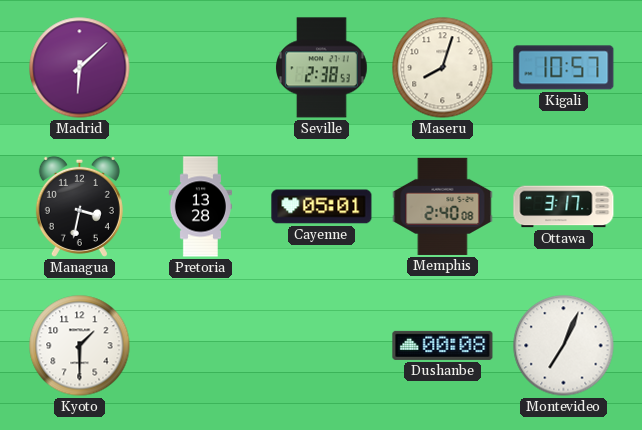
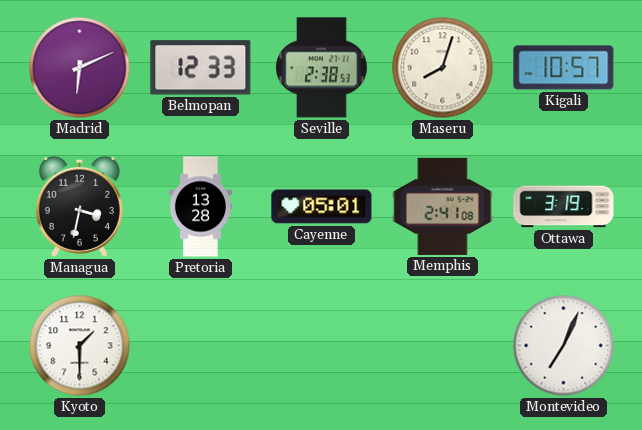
Madrid: 6:08 -> 6:11
Belmopan: none -> 12:33
Memphis: 2:40 -> 2:41
Ottawa: 3:17 -> 3:19
Dushanbe: 00:08 -> none
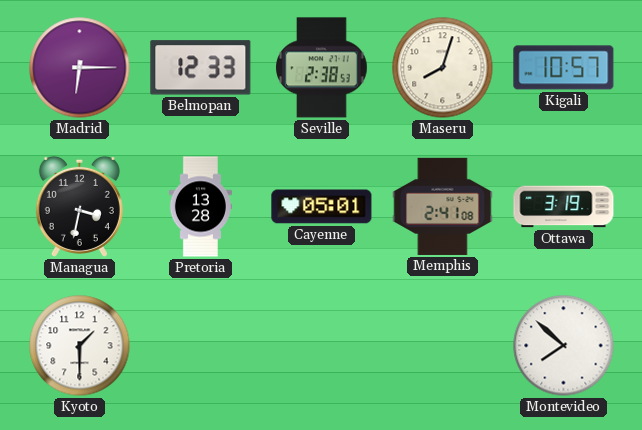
Madrid: 6:11 -> 6:15
Montevideo: 7:04 -> 7:52
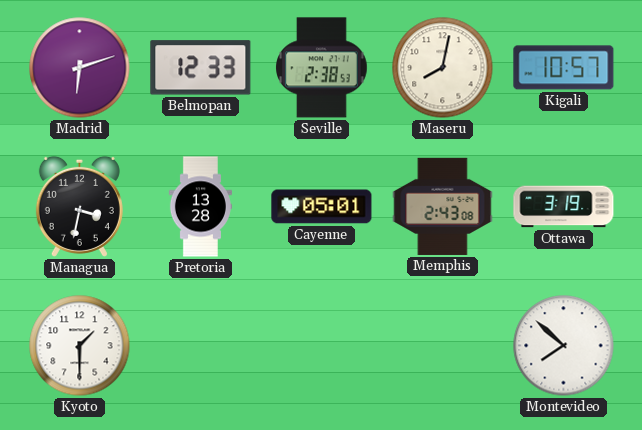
Madrid: 6:15 -> 6:12
Maseru: 8:03 -> 8:02
Memphis: 2:41 -> 2:43
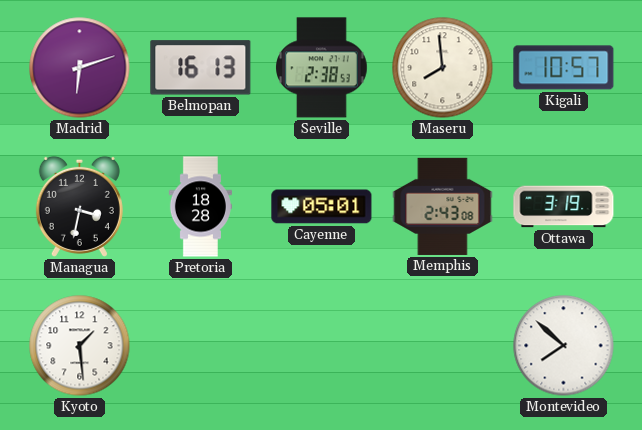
Belmopan: 12:33 -> 16:13
Maseru: 8:02 -> 7:59
Pretoria: 13:28 -> 18:28
Kyoto: 1:30 -> 1:29
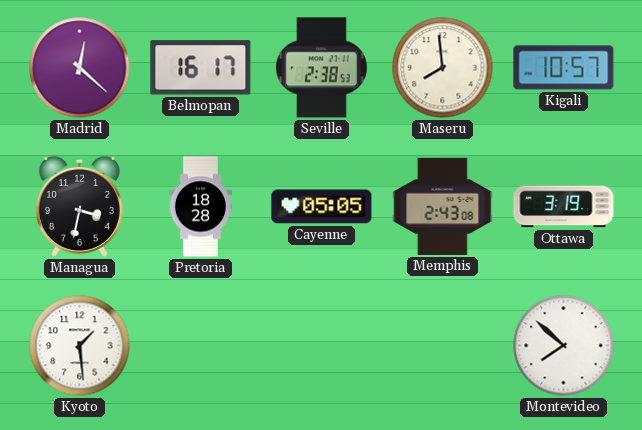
Madrid: 6:12 -> 12:22
Belmopan: 16:13 -> 16:17
Cayenne: 05:01 -> 05:05
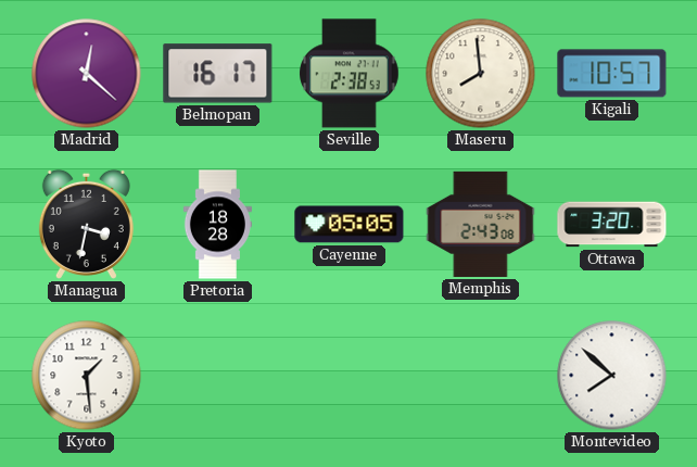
Ottawa: 3:19 -> 3:20
